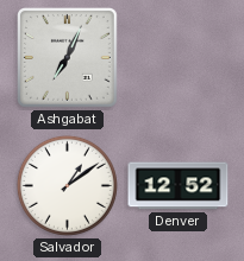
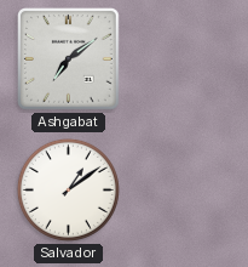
Ashgabat: 7:04 -> 7:09
Denver: 12:52 -> none
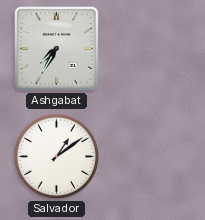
Ashgabat: 7:09 -> 7:35
